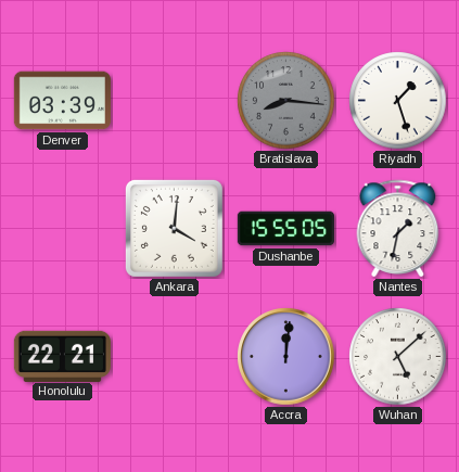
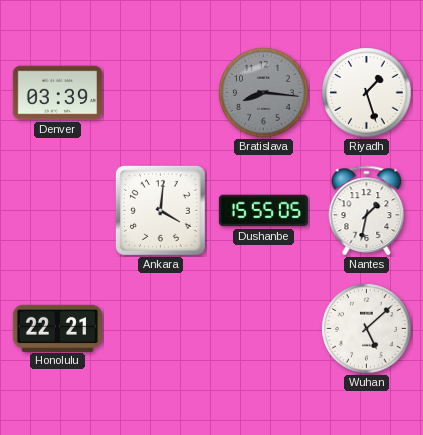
Accra: 12:01 -> none
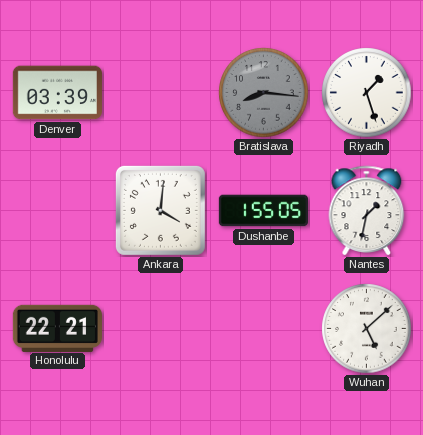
Dushanbe: 15:55 -> 1:55
